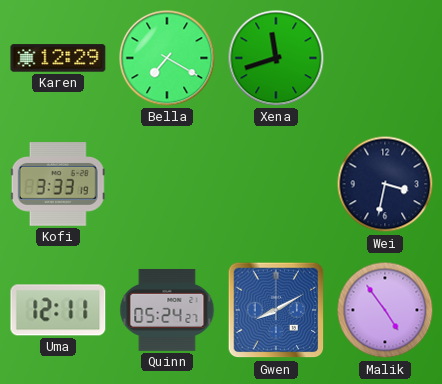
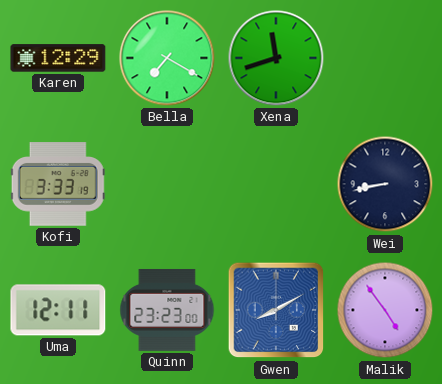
Wei: 3:32 -> 8:43
Quinn: 05:24 -> 23:23
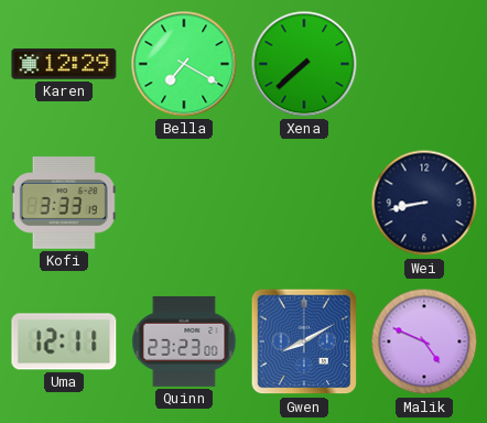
Xena: 11:42 -> 7:38
Malik: 4:54 -> 4:49
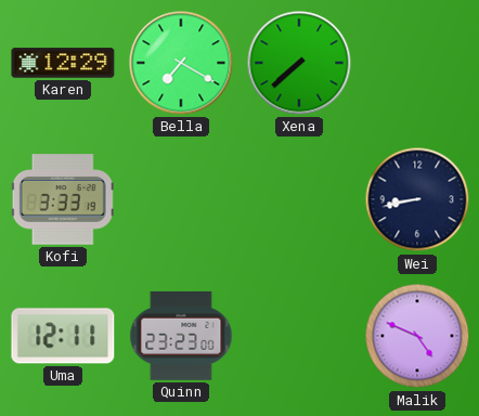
Gwen: 8:10 -> none
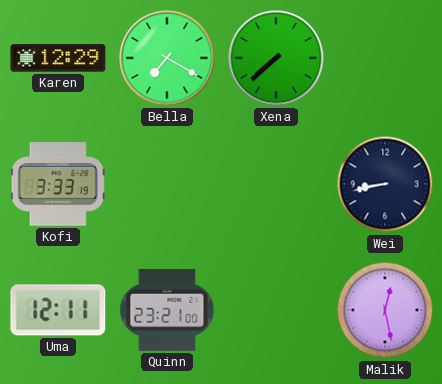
Quinn: 23:23 -> 23:21
Malik: 4:49 -> 12:28
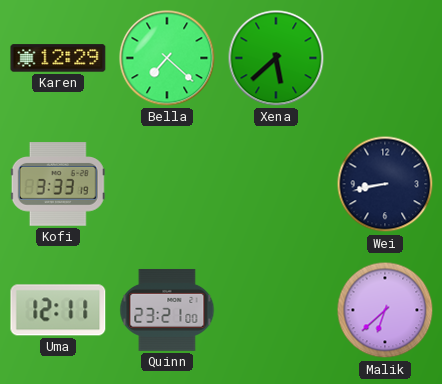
Bella: 7:20 -> 7:22
Xena: 7:38 -> 5:38
Malik: 12:28 -> 6:38
